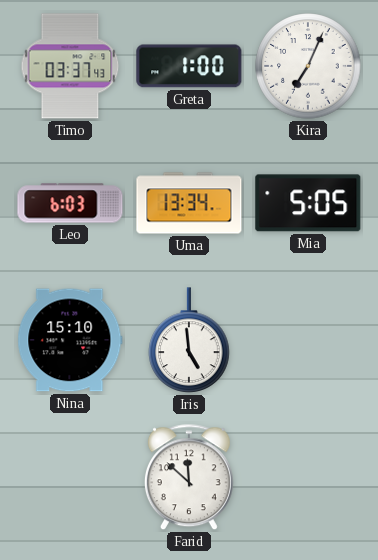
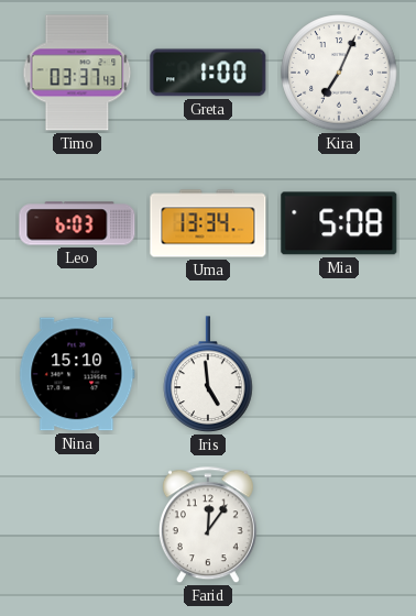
Mia: 5:05 -> 5:08
Farid: 11:52 -> 12:06
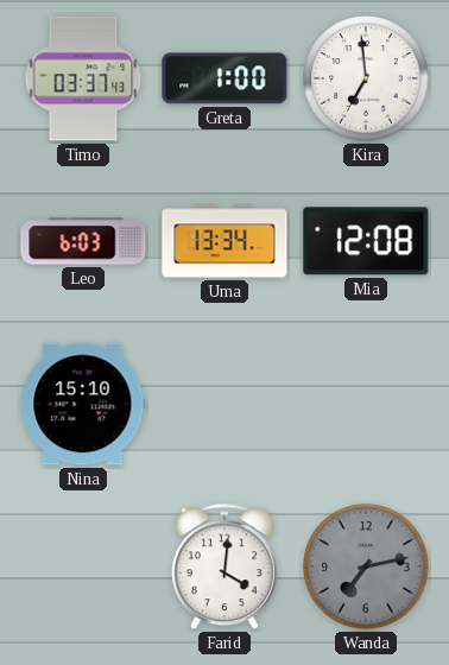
Kira: 7:04 -> 6:59
Mia: 5:08 -> 12:08
Iris: 4:59 -> none
Farid: 12:06 -> 4:01
Wanda: none -> 7:13
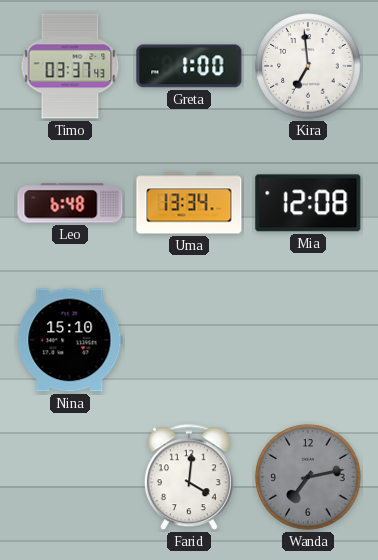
Leo: 6:03 -> 6:48
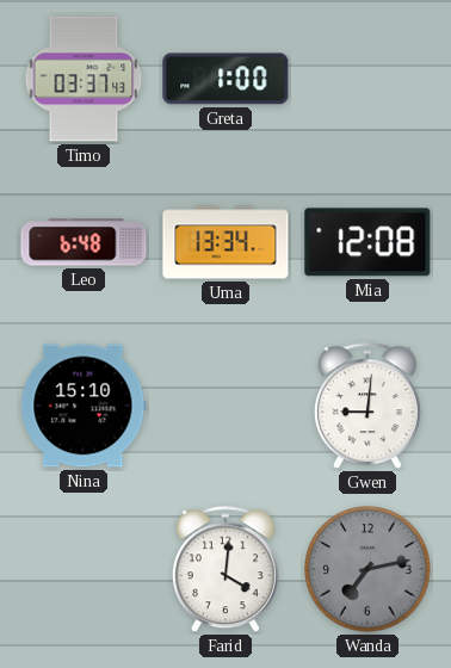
Kira: 6:59 -> none
Gwen: none -> 9:01
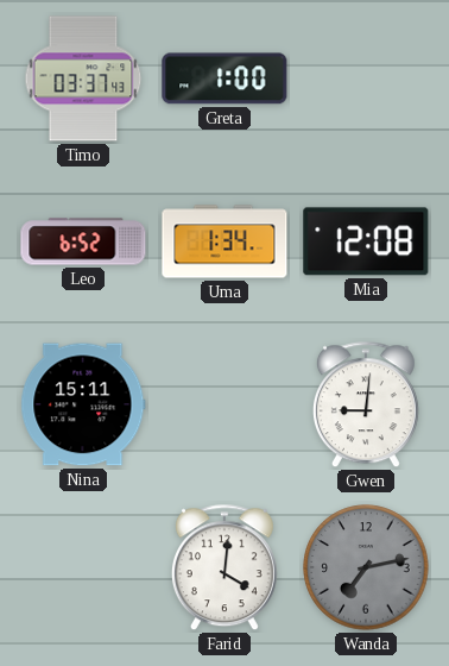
Leo: 6:48 -> 6:52
Uma: 13:34 -> 1:34
Nina: 15:10 -> 15:11
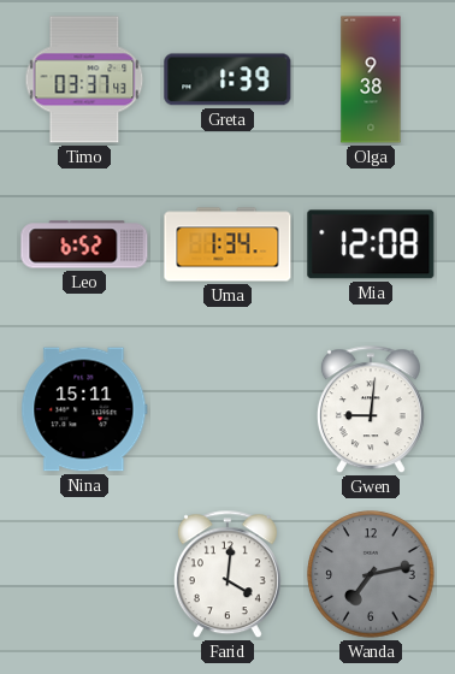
Greta: 1:00 -> 1:39
Olga: none -> 9:38
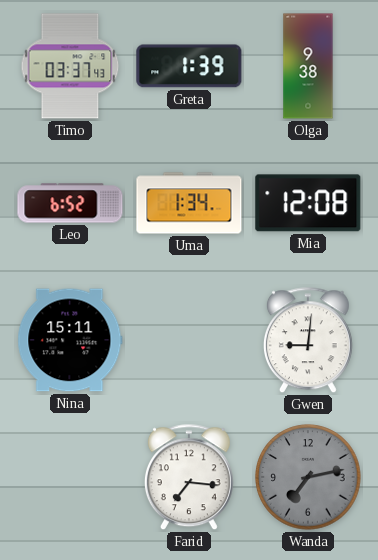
Farid: 4:01 -> 7:16
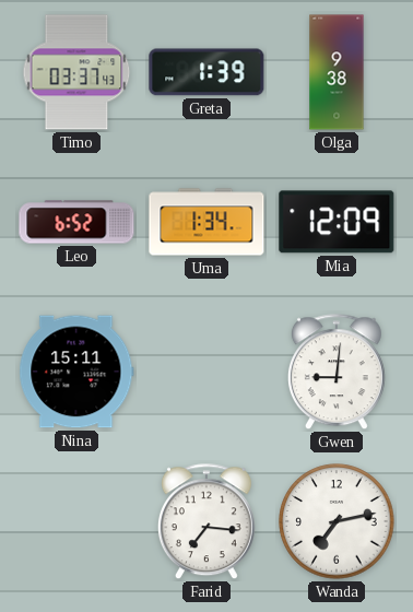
Mia: 12:08 -> 12:09
Wanda dial: grey -> white
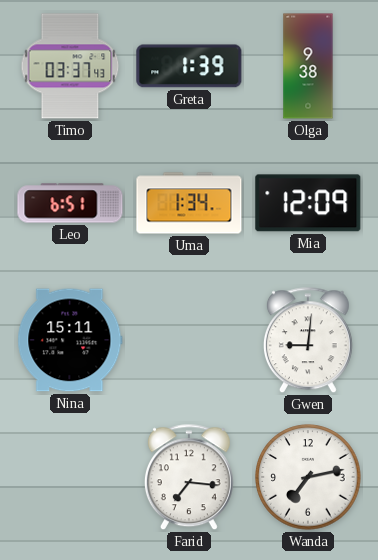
Leo: 6:52 -> 6:51
